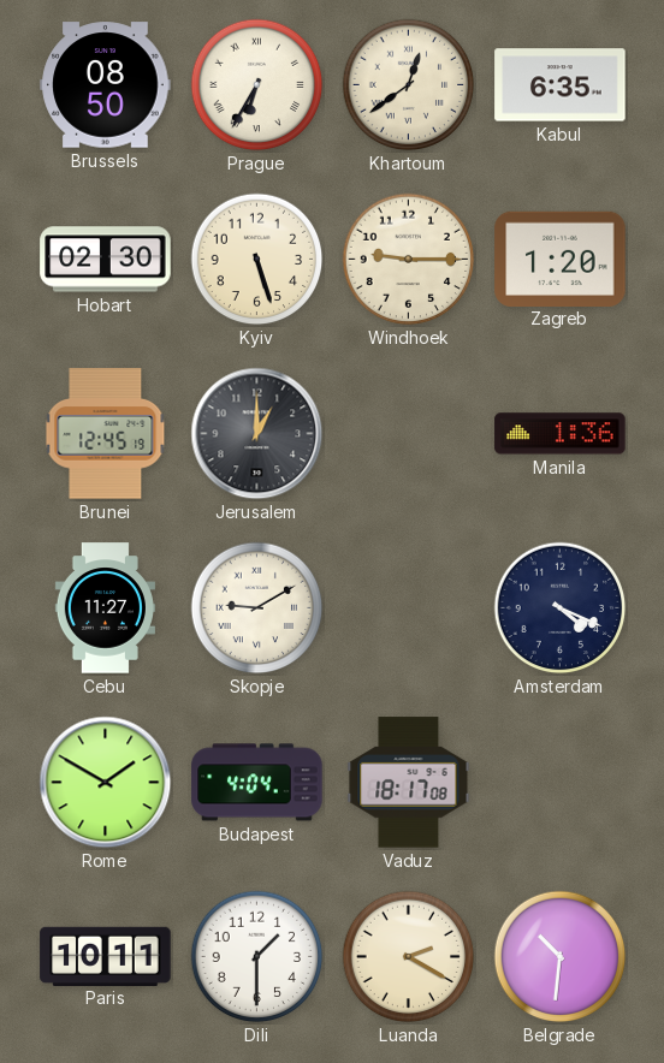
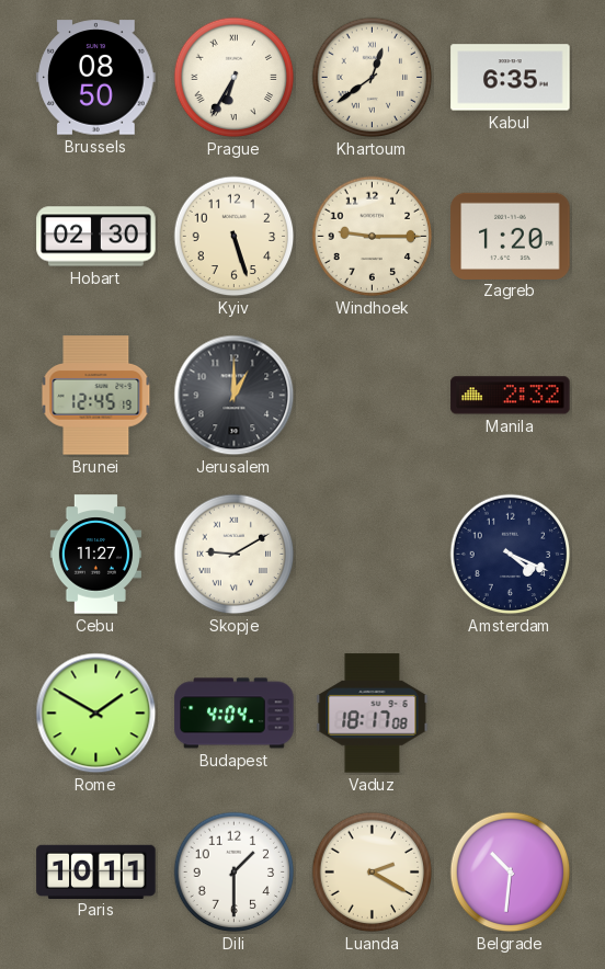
Manila: 1:36 -> 2:32
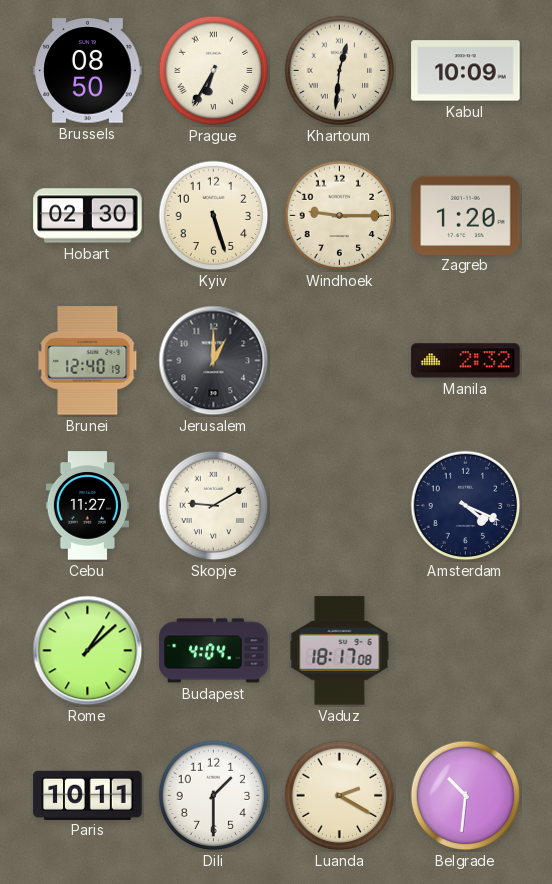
Khartoum: 12:39 -> 12:31
Kabul: 6:35 -> 10:09
Brunei: 12:45 -> 12:40
Rome: 1:50 -> 1:08
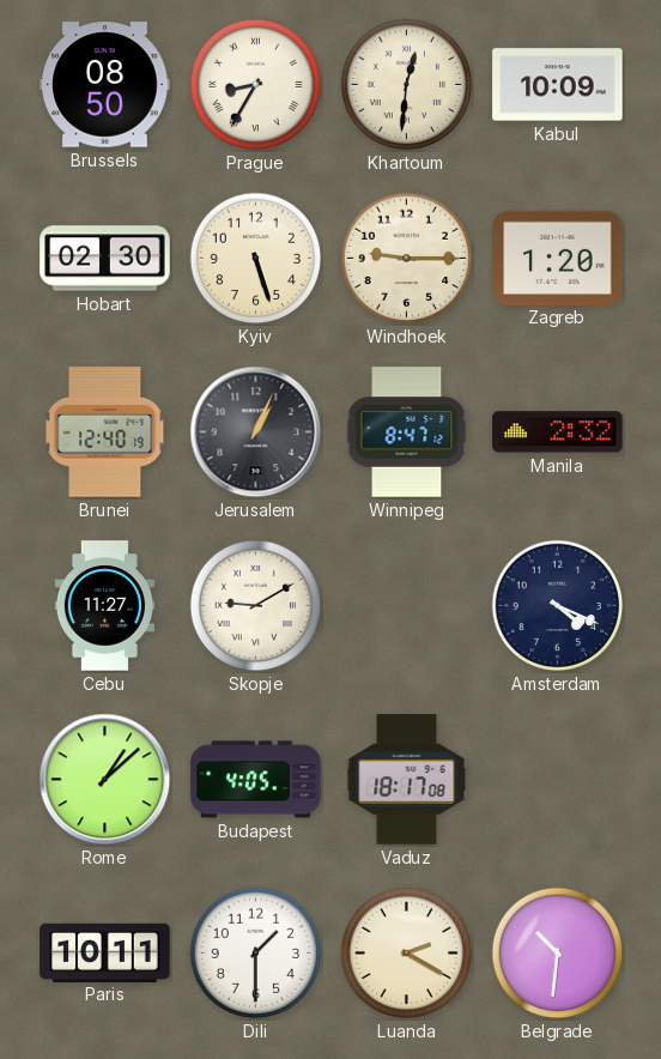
Prague: 6:35 -> 8:35
Jerusalem: 1:00 -> 1:04
Winnipeg: none -> 8:47
Budapest: 4:04 -> 4:05
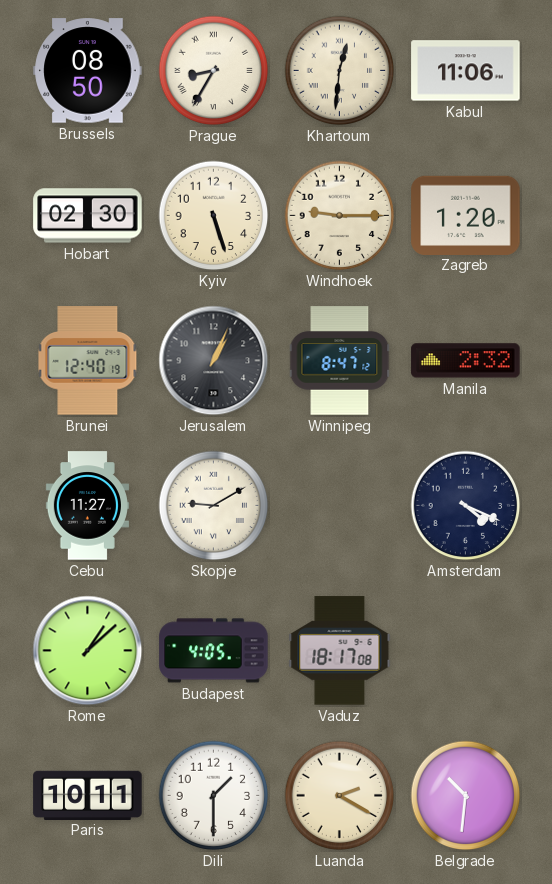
Kabul: 10:09 -> 11:06
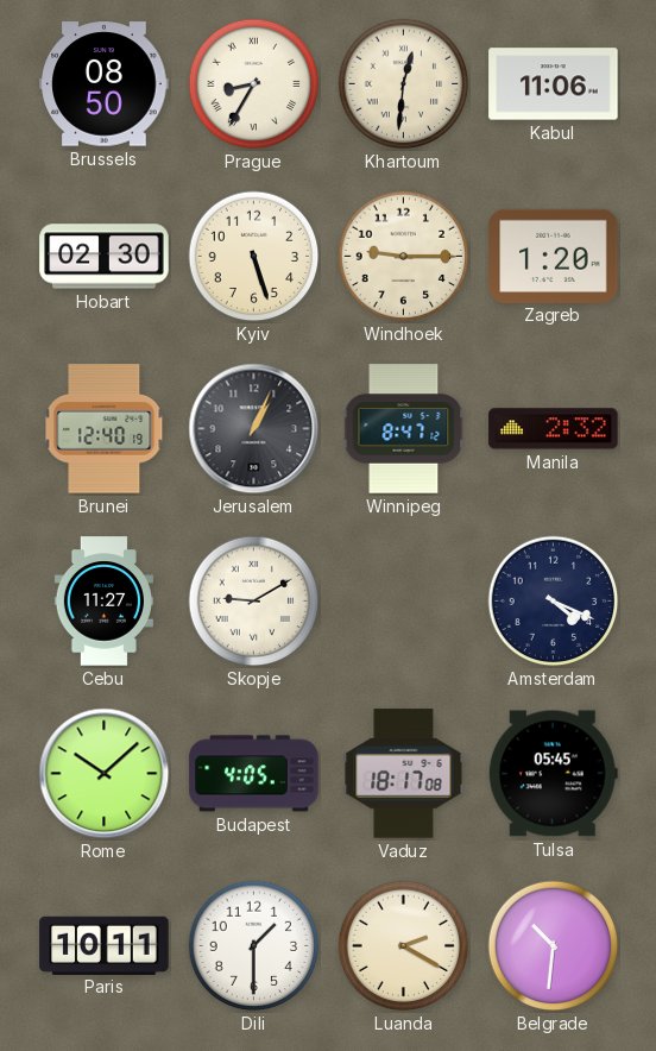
Rome: 1:08 -> 10:08
Tulsa: none -> 05:45
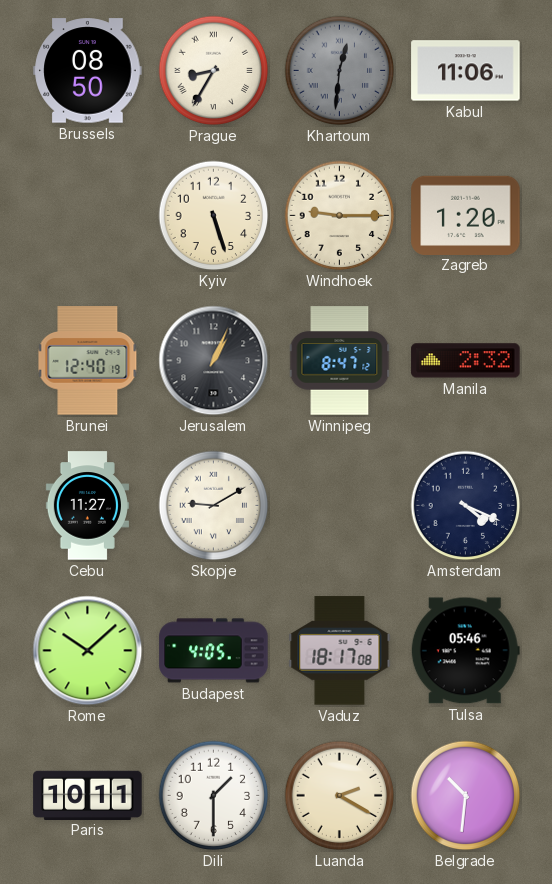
Khartoum dial: cream -> grey
Hobart: 02:30 -> none
Tulsa: 05:45 -> 05:46
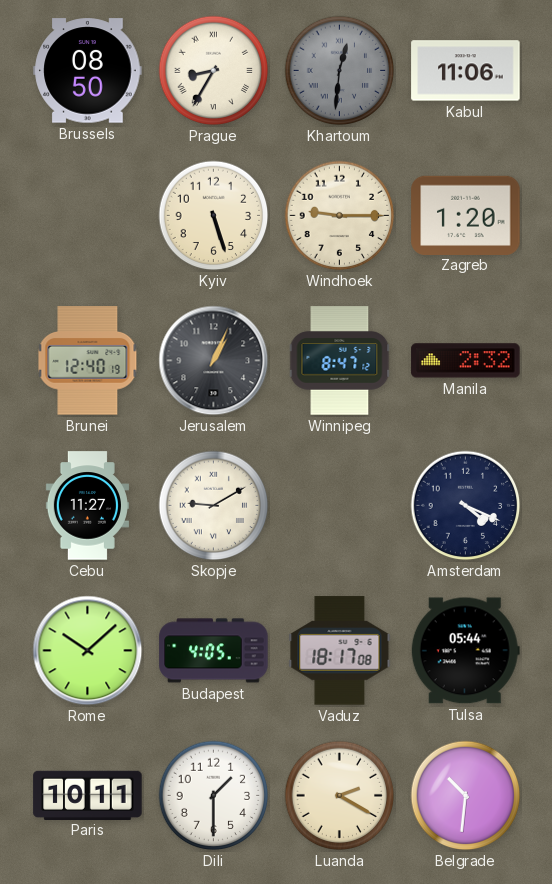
Tulsa: 05:46 -> 05:44
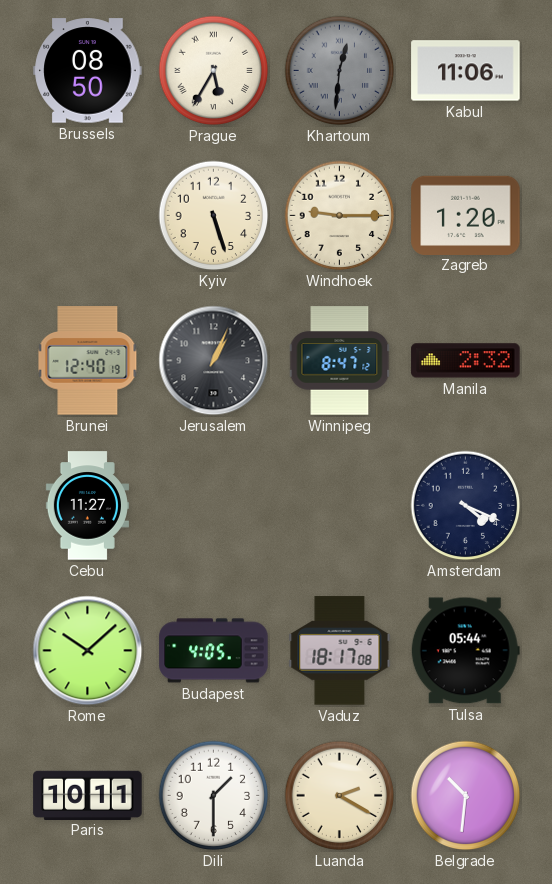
Prague: 8:35 -> 5:35
Skopje: 9:10 -> none
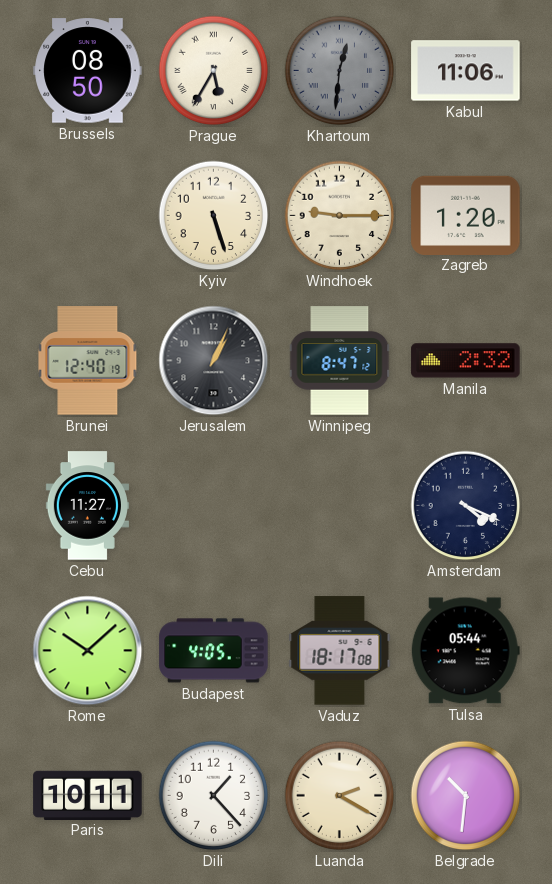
Dili: 1:30 -> 1:23
